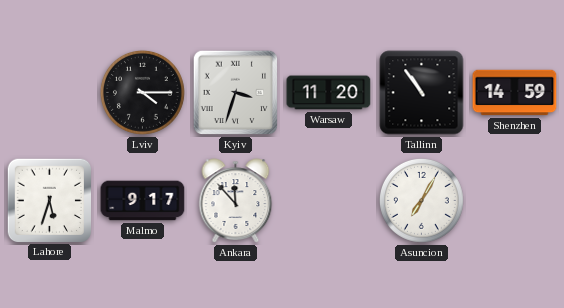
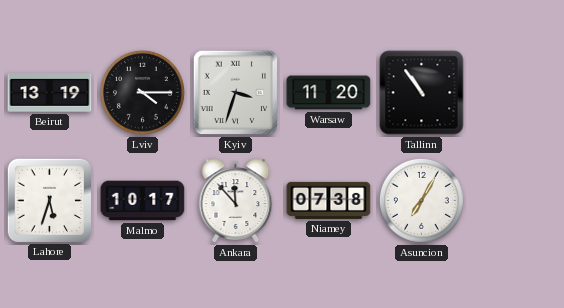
Beirut: none -> 13:19
Shenzhen: 14:59 -> none
Malmo: 9:17 -> 10:17
Niamey: none -> 07:38
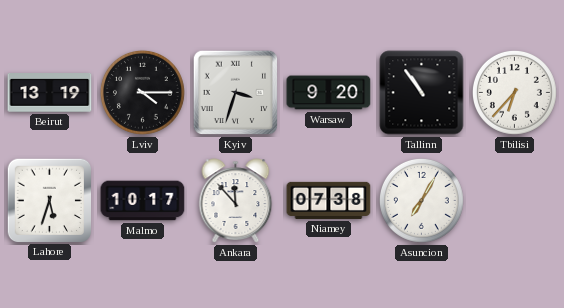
Warsaw: 11:20 -> 9:20
Tbilisi: none -> 6:37
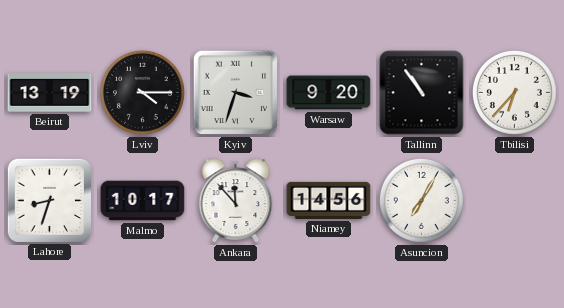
Lahore: 5:33 -> 8:33
Niamey: 07:38 -> 14:56
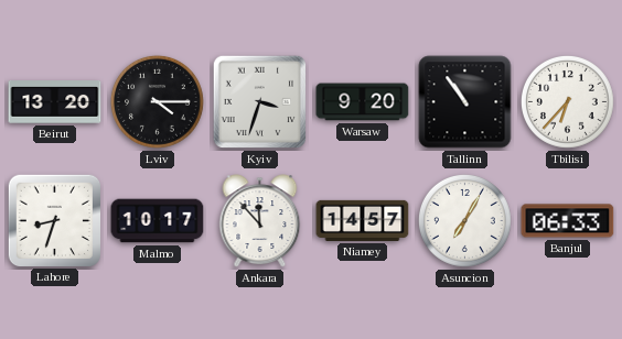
Beirut: 13:19 -> 13:20
Niamey: 14:56 -> 14:57
Banjul: none -> 06:33
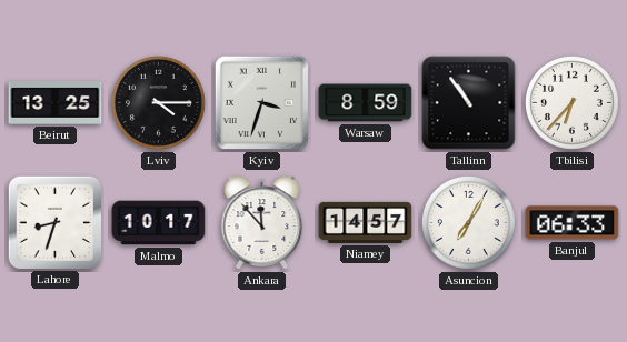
Beirut: 13:20 -> 13:25
Warsaw: 9:20 -> 8:59
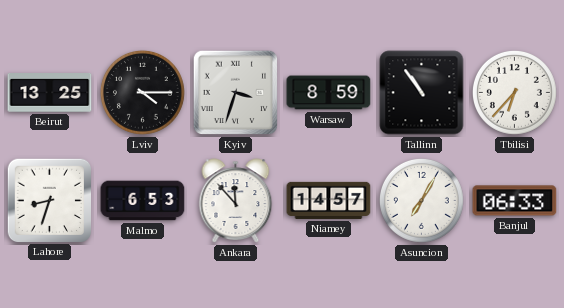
Malmo: 10:17 -> 6:53
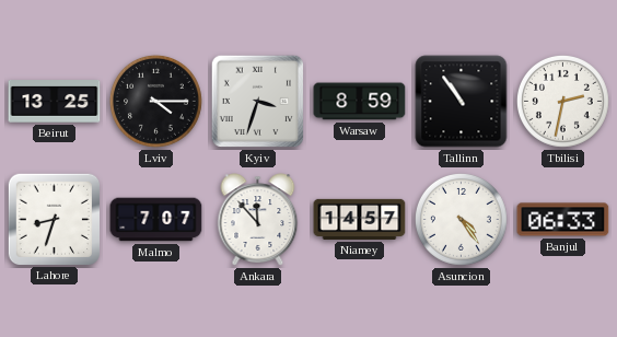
Tbilisi: 6:37 -> 2:32
Malmo: 6:53 -> 7:07
Asuncion: 7:05 -> 4:24
